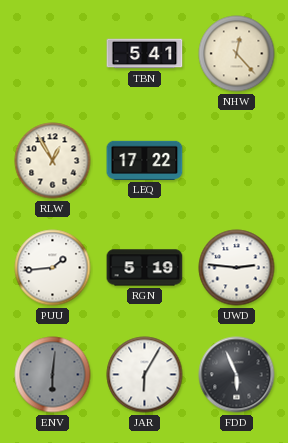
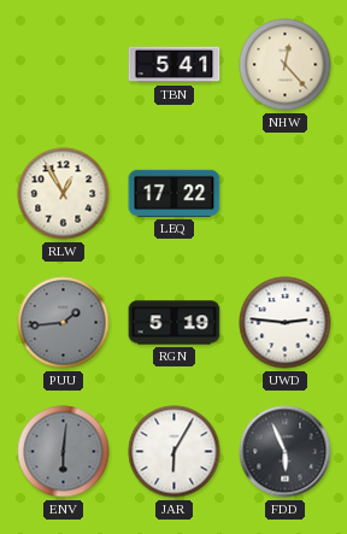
PUU dial: white -> grey
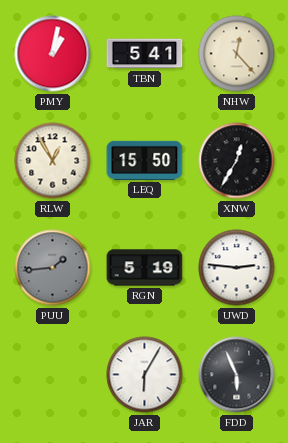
PMY: none -> 1:02
LEQ: 17:22 -> 15:50
XNW: none -> 12:35
ENV: 6:01 -> none
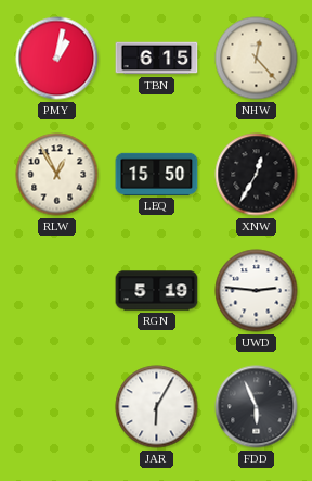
TBN: 5:41 -> 6:15
PUU: 1:44 -> none
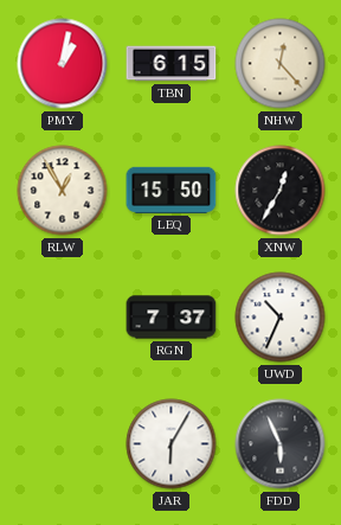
RGN: 5:19 -> 7:37
UWD: 2:46 -> 10:34
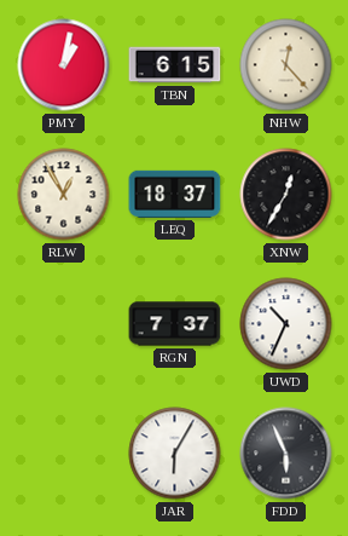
LEQ: 15:50 -> 18:37
